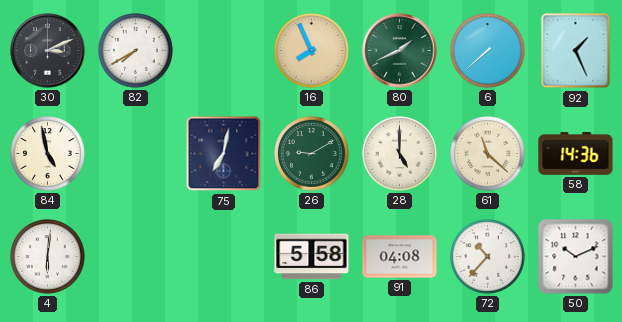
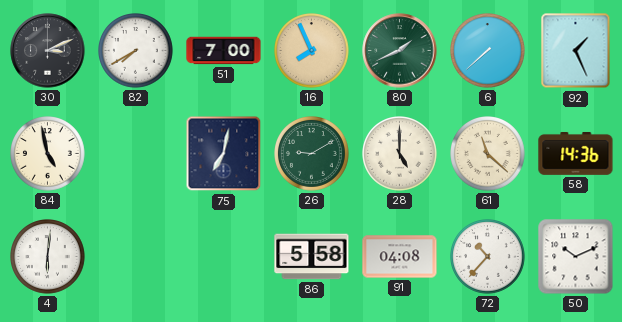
51: none -> 7:00
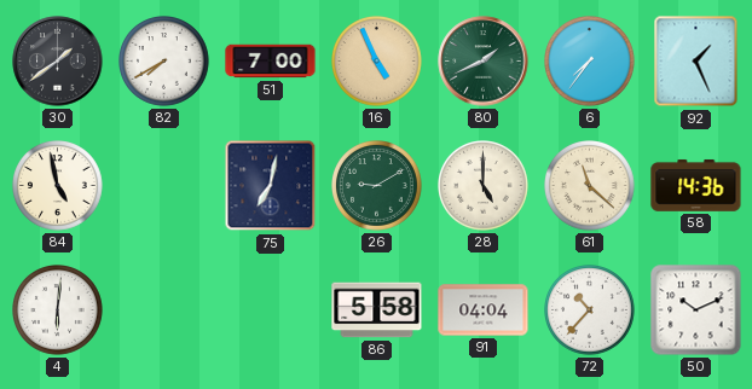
30: 3:11 -> 1:39
16: 7:56 -> 4:56
6: 7:38 -> 7:36
91: 04:08 -> 04:04
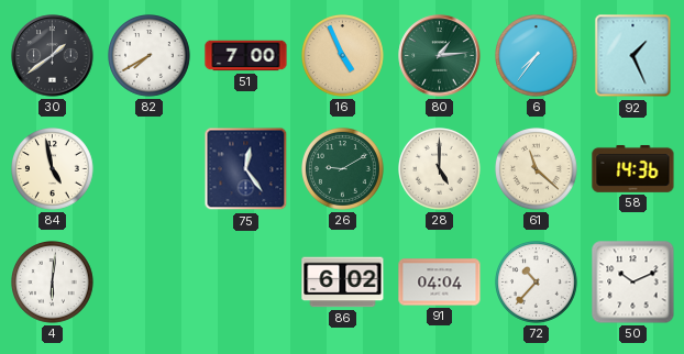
80: 1:41 -> 1:14
75: 7:02 -> 12:24
86: 5:58 -> 6:02
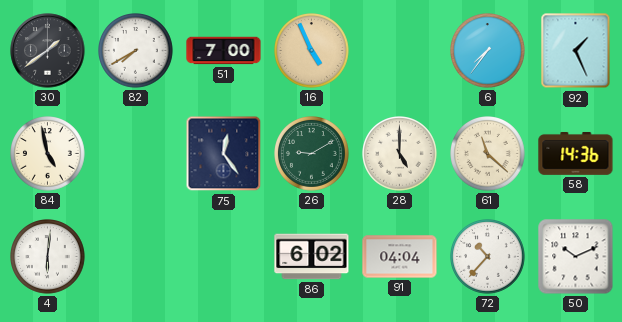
80: 1:14 -> none
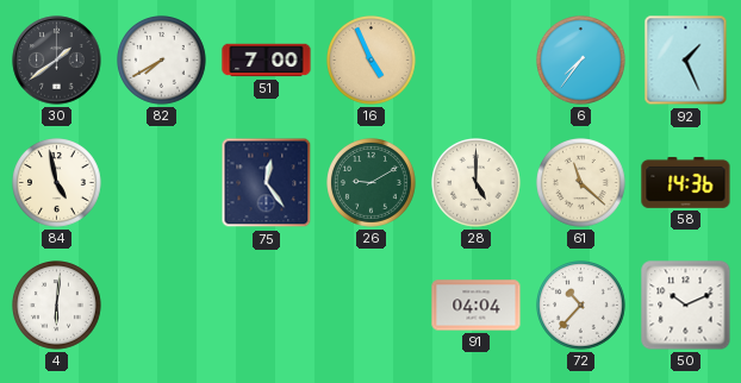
86: 6:02 -> none
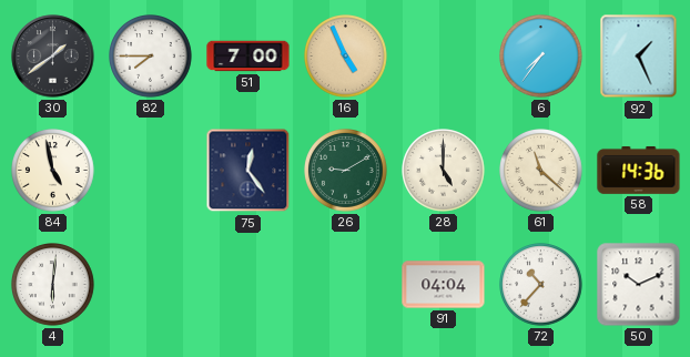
82: 7:40 -> 7:45
